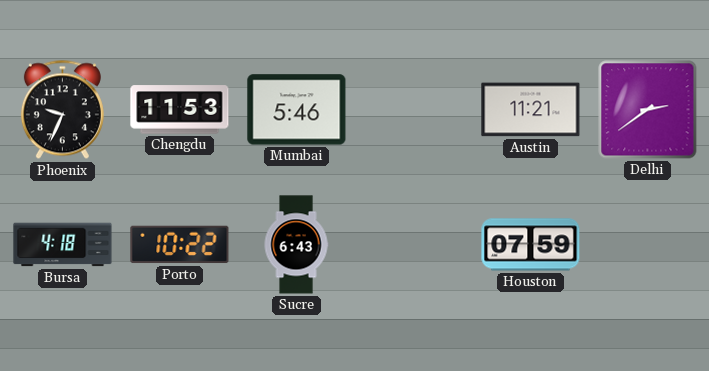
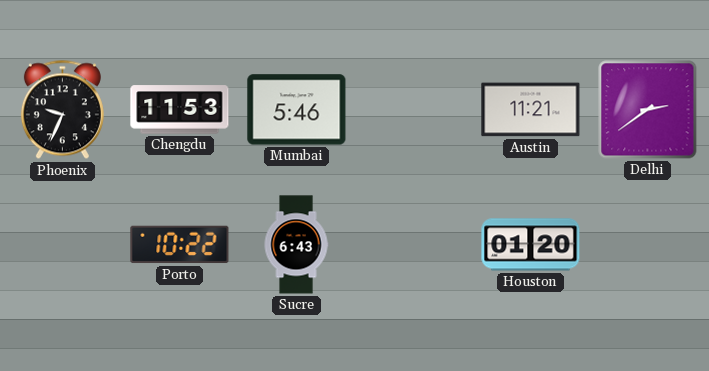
Bursa: 4:18 -> none
Houston: 07:59 -> 01:20
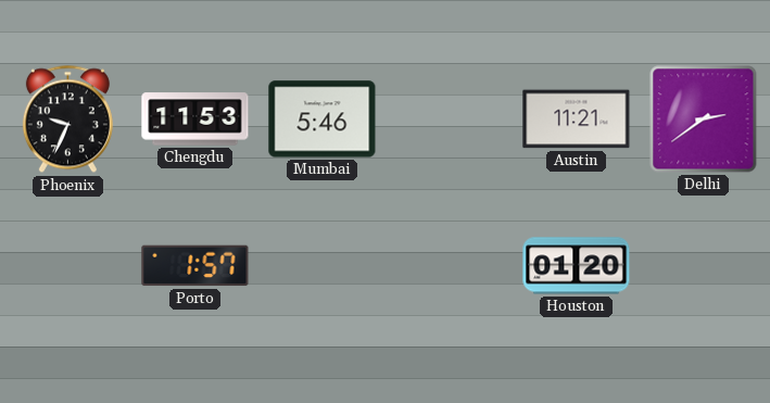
Porto: 10:22 -> 1:57
Sucre: 6:43 -> none
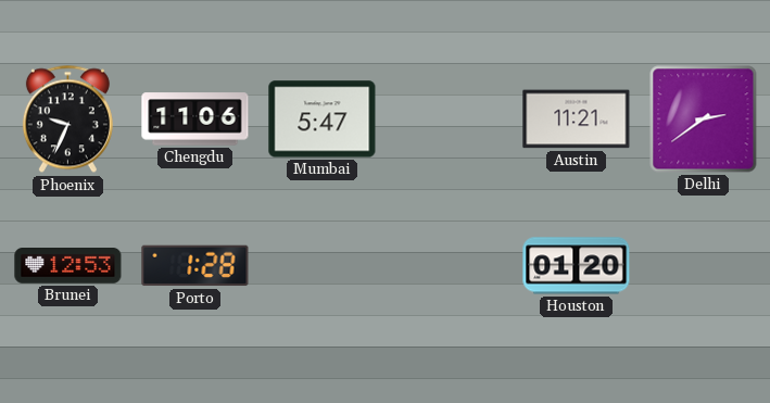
Chengdu: 11:53 -> 11:06
Mumbai: 5:46 -> 5:47
Brunei: none -> 12:53
Porto: 1:57 -> 1:28
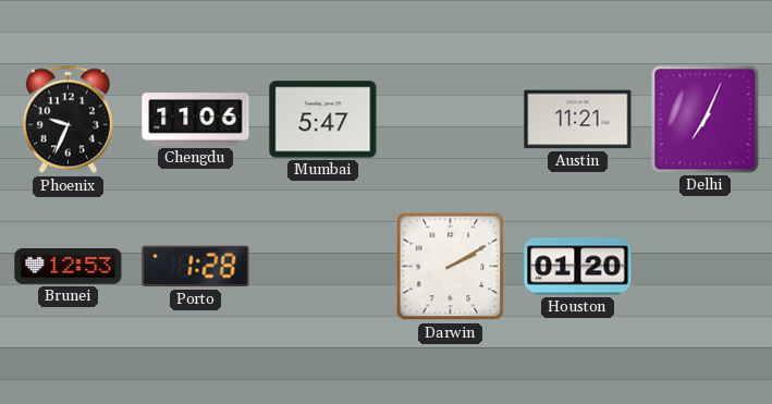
Delhi: 2:39 -> 7:04
Darwin: none -> 2:10
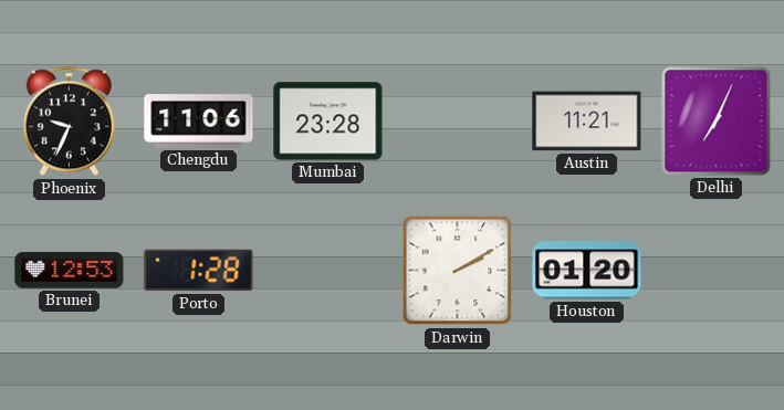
Mumbai: 5:47 -> 23:28
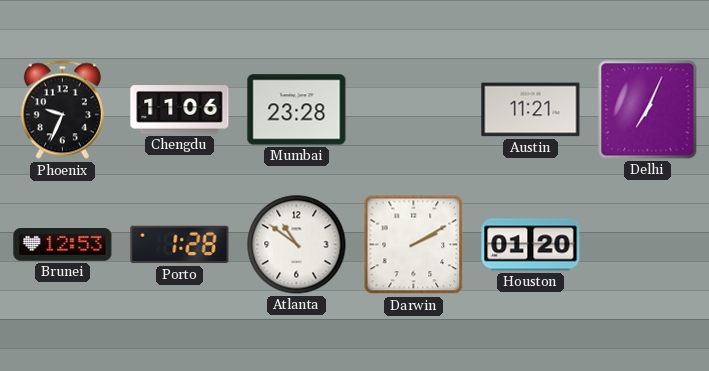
Atlanta: none -> 10:51
